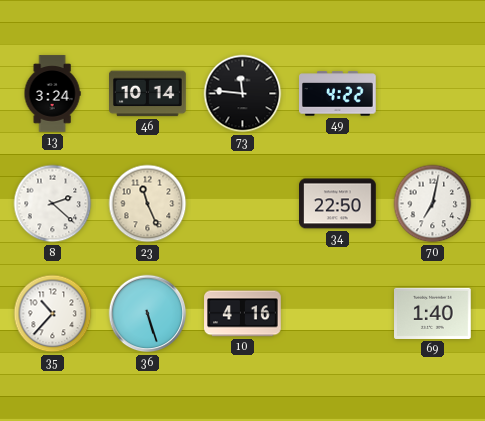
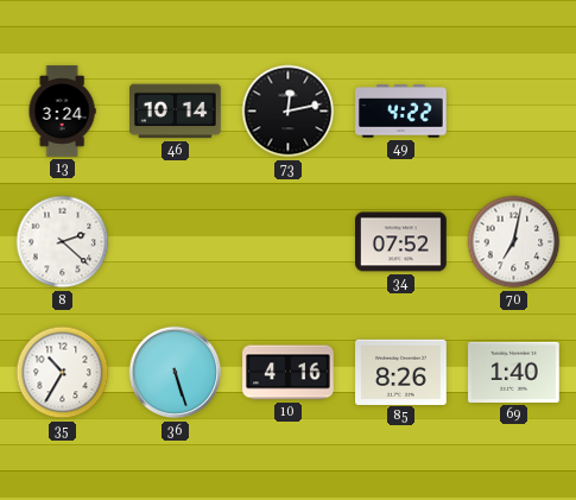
73: 11:46 -> 12:13
23: 11:26 -> none
34: 22:50 -> 07:52
35: 10:37 -> 10:35
85: none -> 8:26
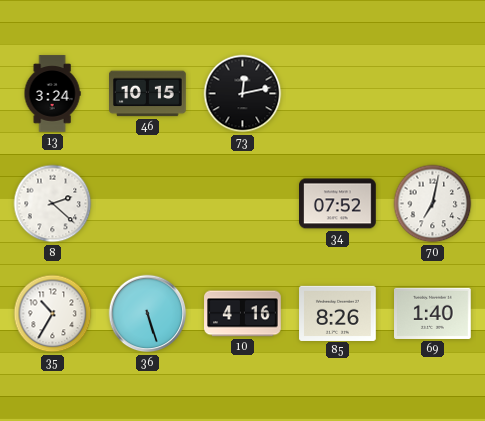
46: 10:14 -> 10:15
49: 4:22 -> none
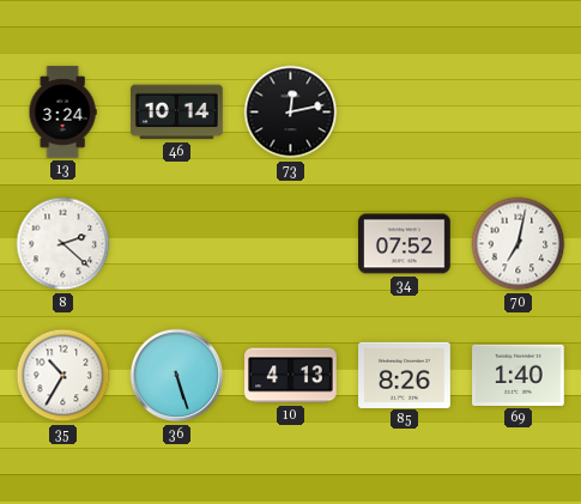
46: 10:15 -> 10:14
10: 4:16 -> 4:13
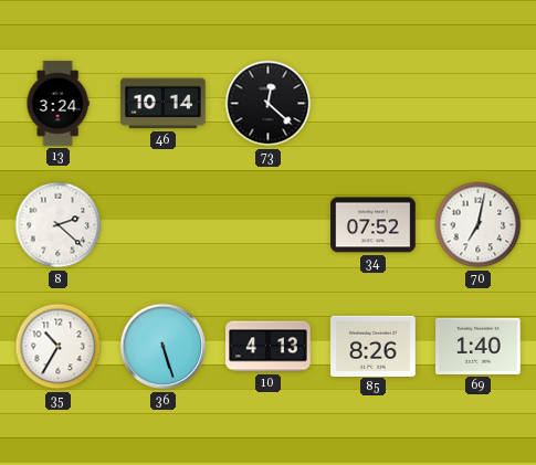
73: 12:13 -> 12:22
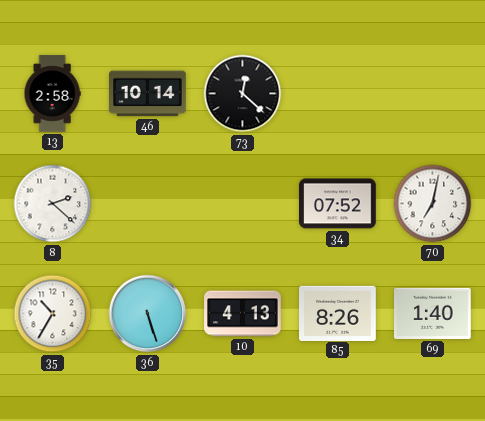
13: 3:24 -> 2:58
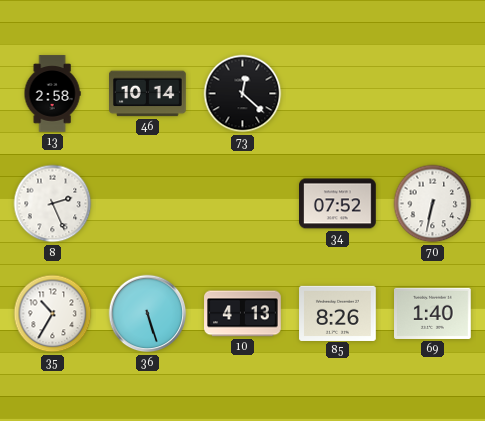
8: 2:22 -> 2:26
70: 7:02 -> 6:32
